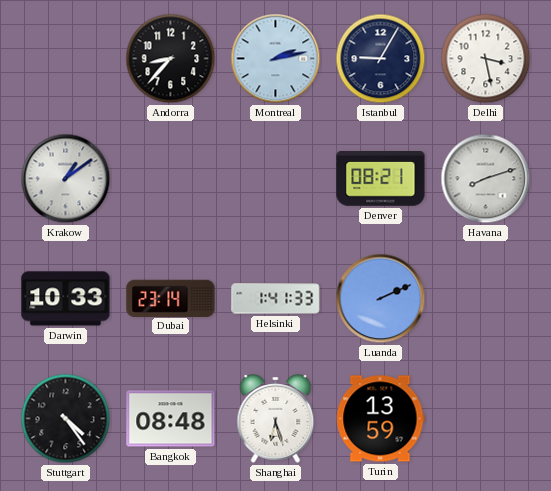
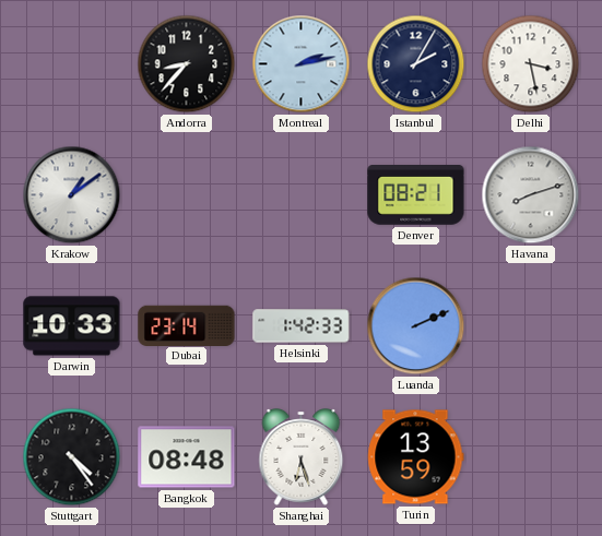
Istanbul: 9:05 -> 2:05
Helsinki: 1:41 -> 1:42
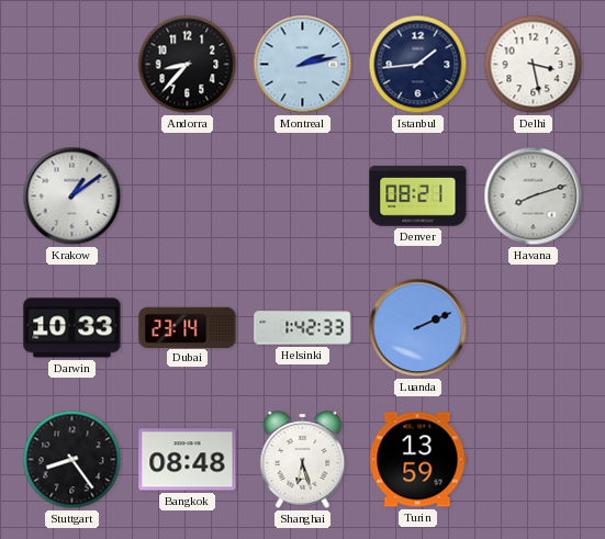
Istanbul: 2:05 -> 1:44
Stuttgart: 4:24 -> 8:24
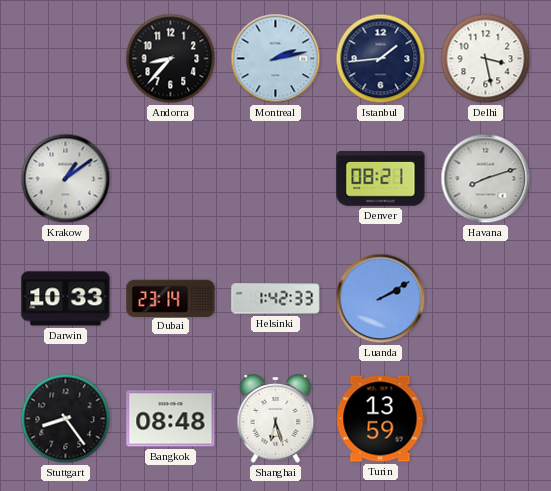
Luanda: 2:11 -> 2:10
